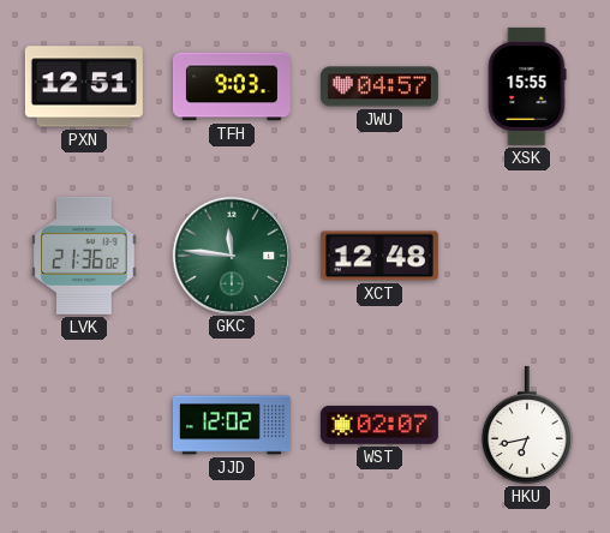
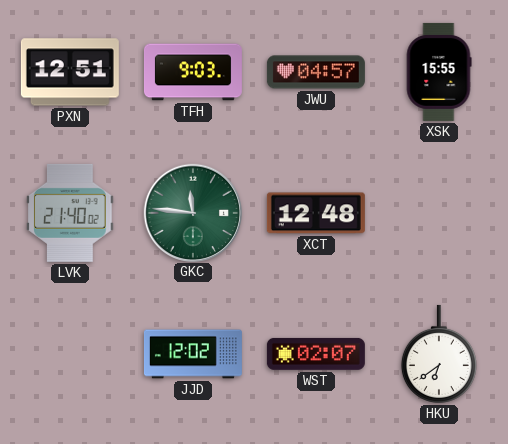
LVK: 21:36 -> 21:40
HKU: 6:43 -> 6:39
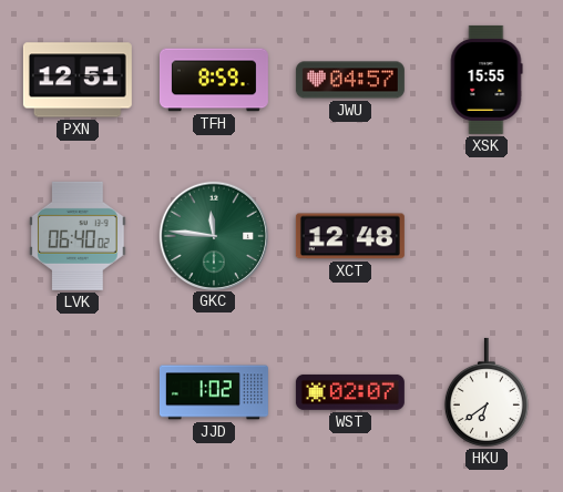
TFH: 9:03 -> 8:59
LVK: 21:40 -> 06:40
JJD: 12:02 -> 1:02
